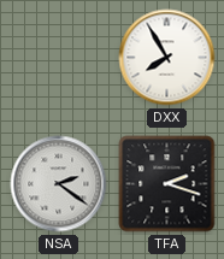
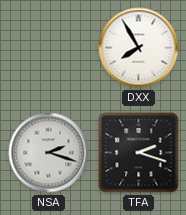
NSA: 2:21 -> 2:18
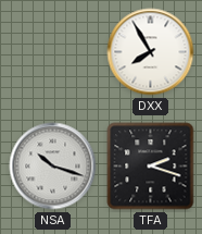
NSA: 2:18 -> 10:18
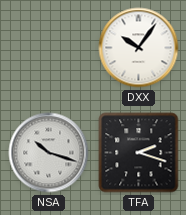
DXX: 7:55 -> 10:06
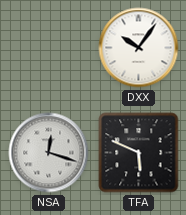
NSA: 10:18 -> 12:18
TFA: 2:18 -> 5:49
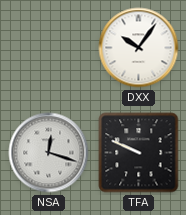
TFA: 5:49 -> 9:49
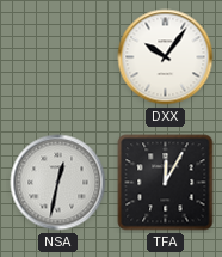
NSA: 12:18 -> 12:32
TFA: 9:49 -> 12:05
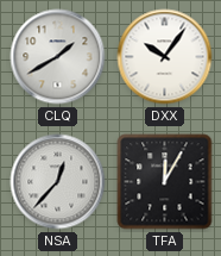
CLQ: none -> 1:40
NSA: 12:32 -> 12:37
